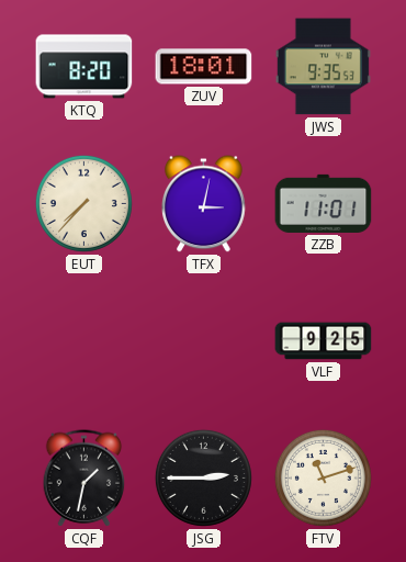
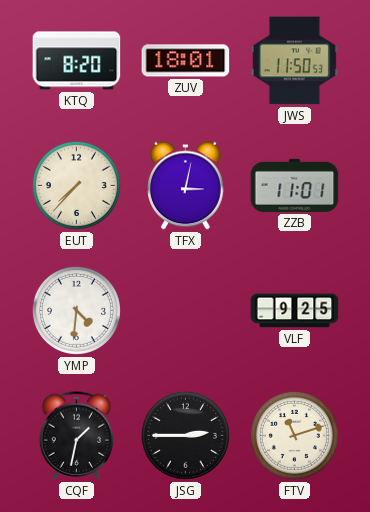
JWS: 9:35 -> 11:50
YMP: none -> 4:31
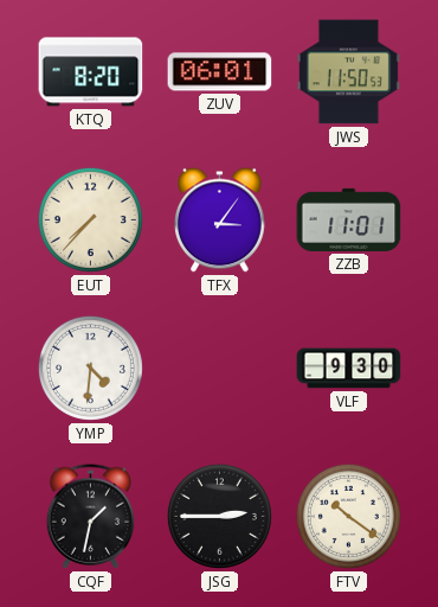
ZUV: 18:01 -> 06:01
TFX: 3:02 -> 3:06
VLF: 9:25 -> 9:30
FTV: 11:12 -> 10:21
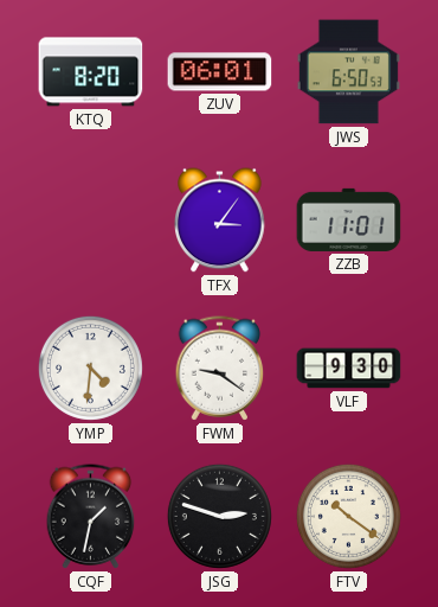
JWS: 11:50 -> 6:50
EUT: 7:37 -> none
FWM: none -> 9:21
JSG: 2:45 -> 2:48
